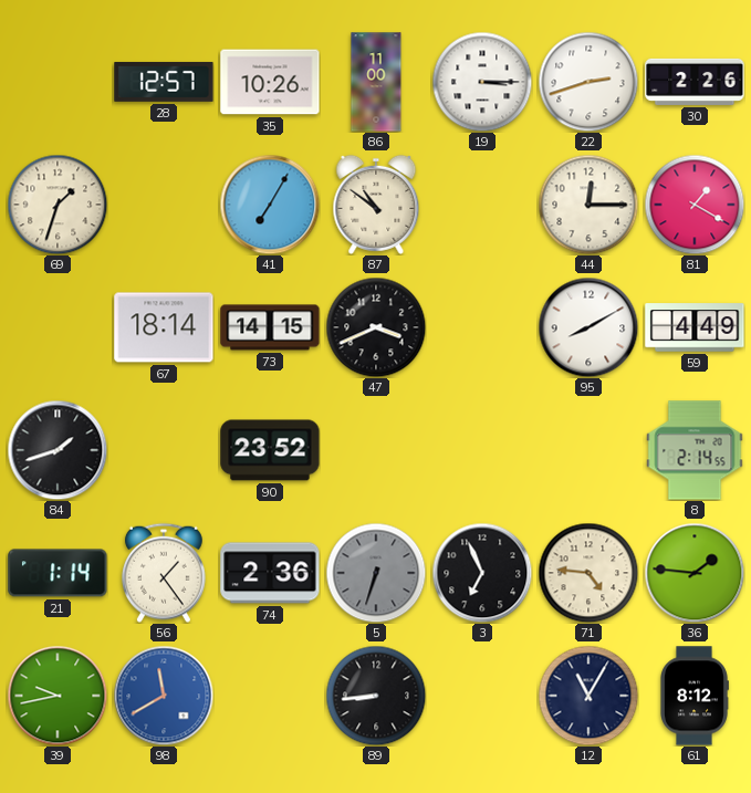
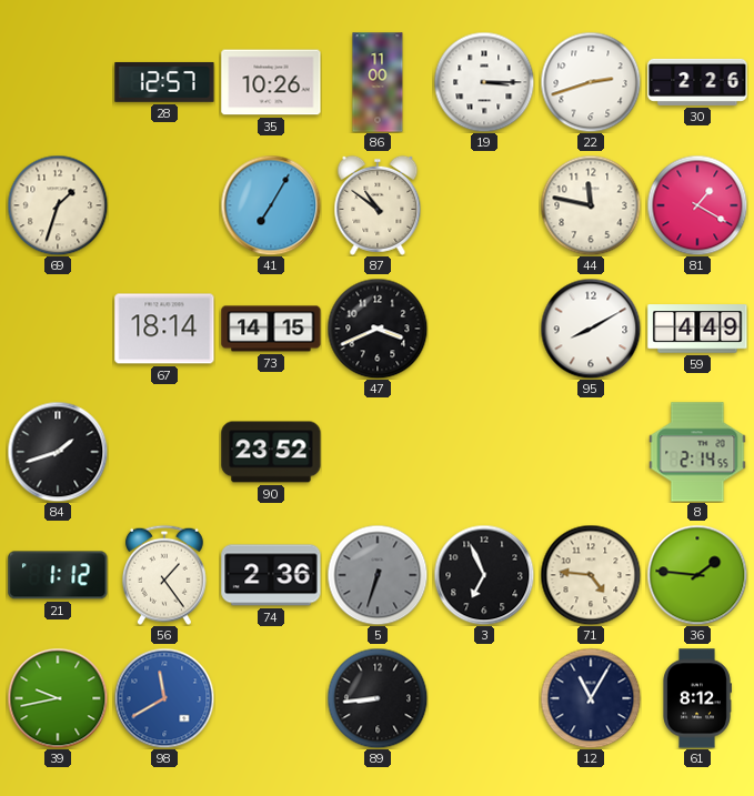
44: 12:15 -> 11:47
21: 1:14 -> 1:12
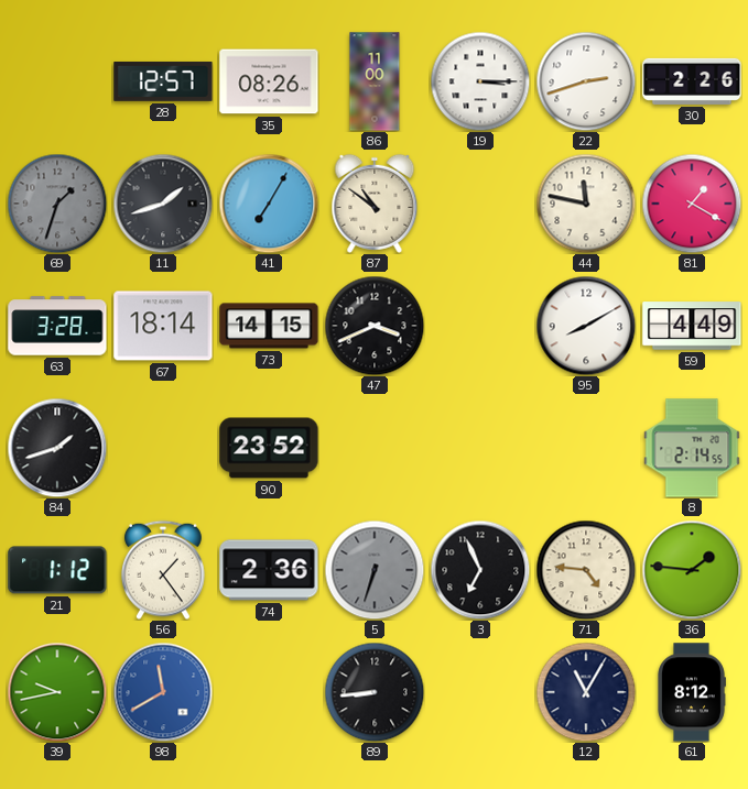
35: 10:26 -> 08:26
69 dial: cream -> grey
11: none -> 1:42
63: none -> 3:28
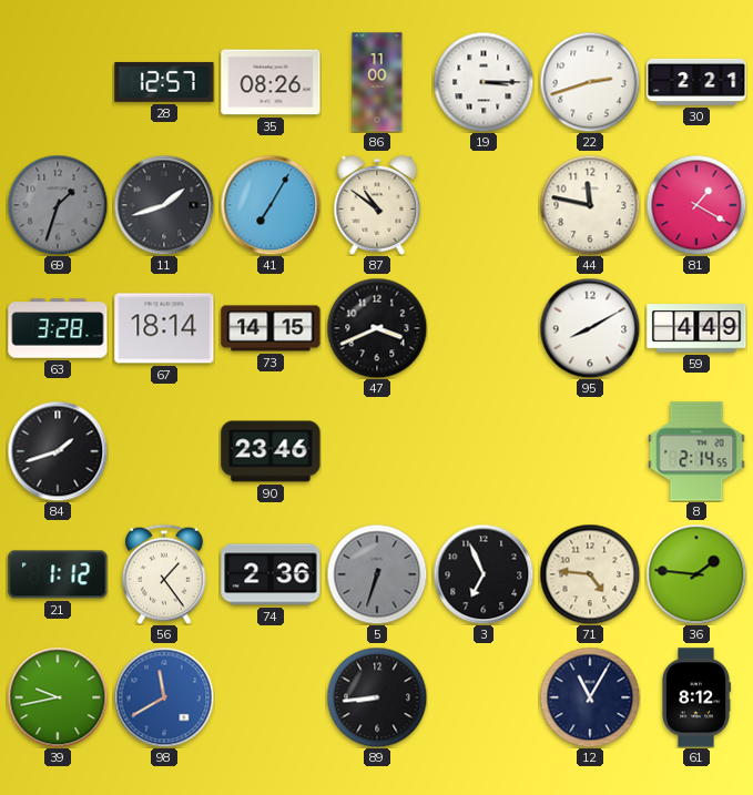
30: 2:26 -> 2:21
90: 23:52 -> 23:46
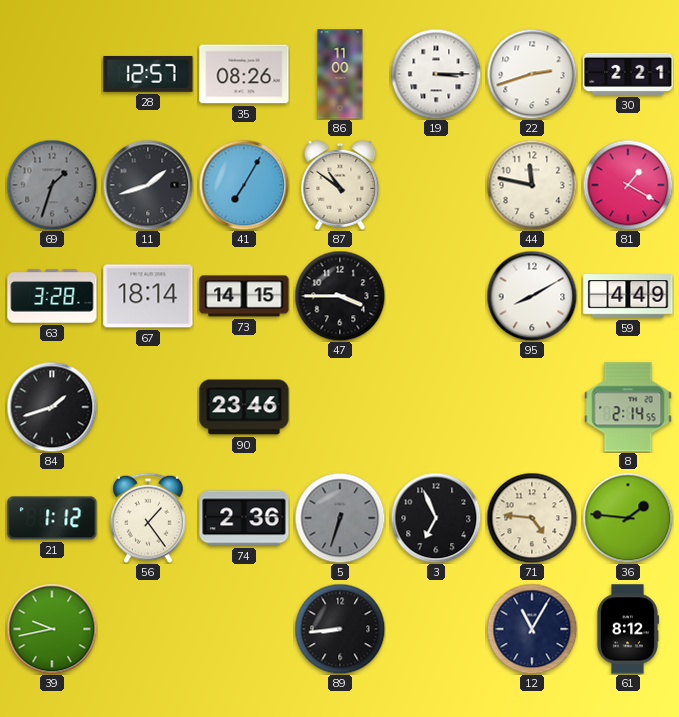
47: 3:41 -> 3:45
98: 11:40 -> none
